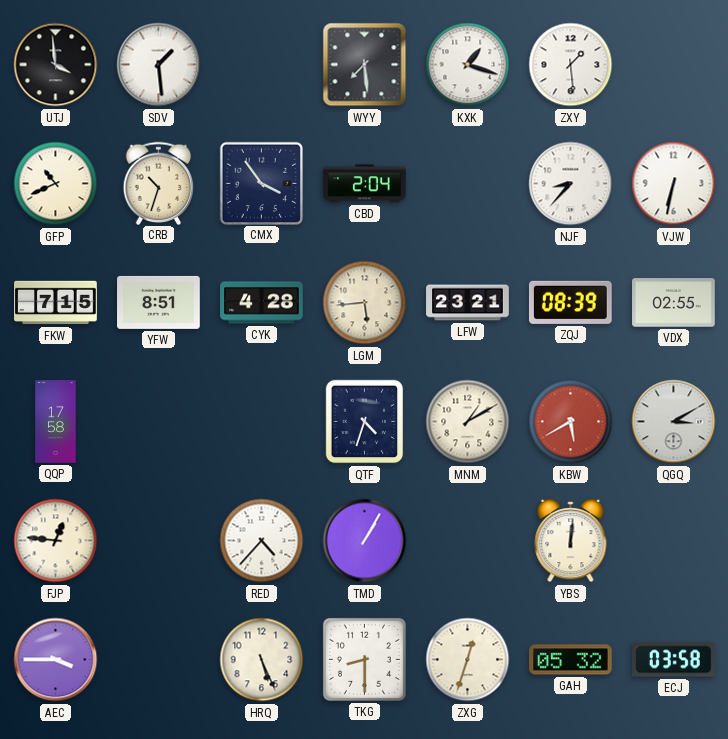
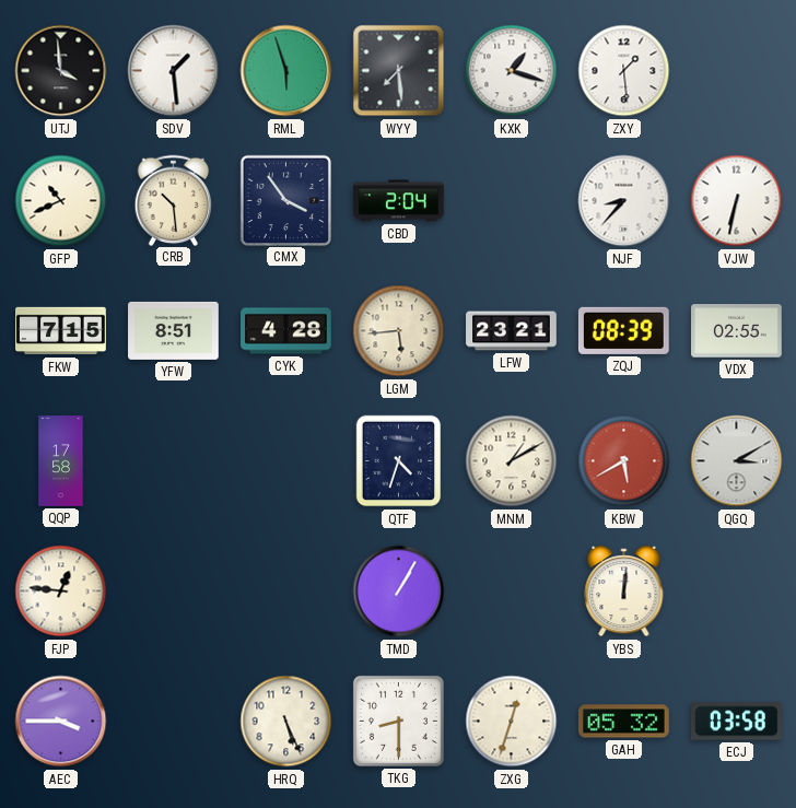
RML: none -> 5:57
CRB: 10:33 -> 10:29
RED: 4:37 -> none
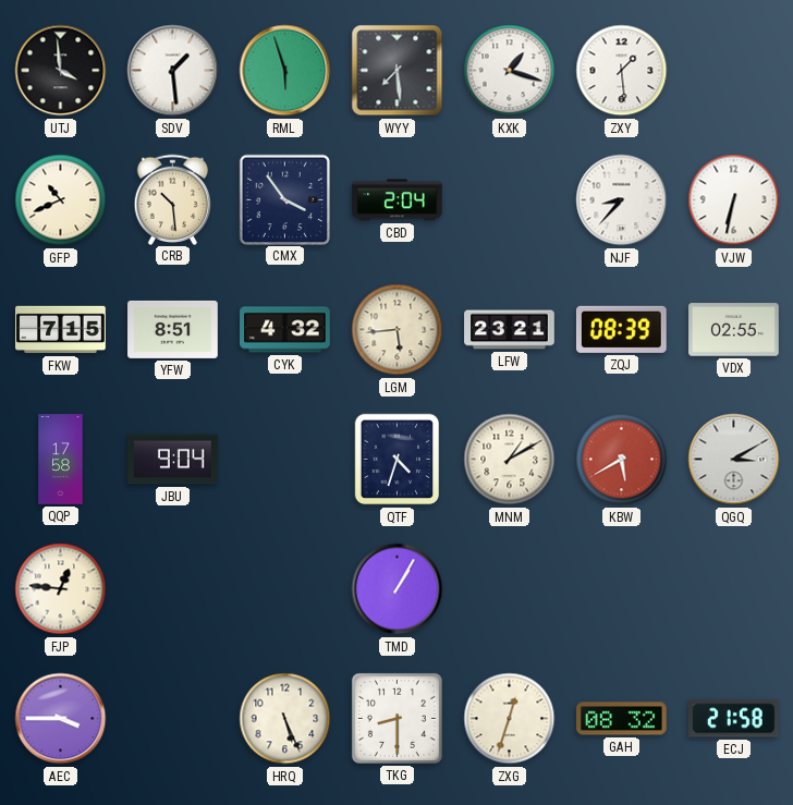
CYK: 4:28 -> 4:32
JBU: none -> 9:04
YBS: 12:01 -> none
GAH: 05:32 -> 08:32
ECJ: 03:58 -> 21:58
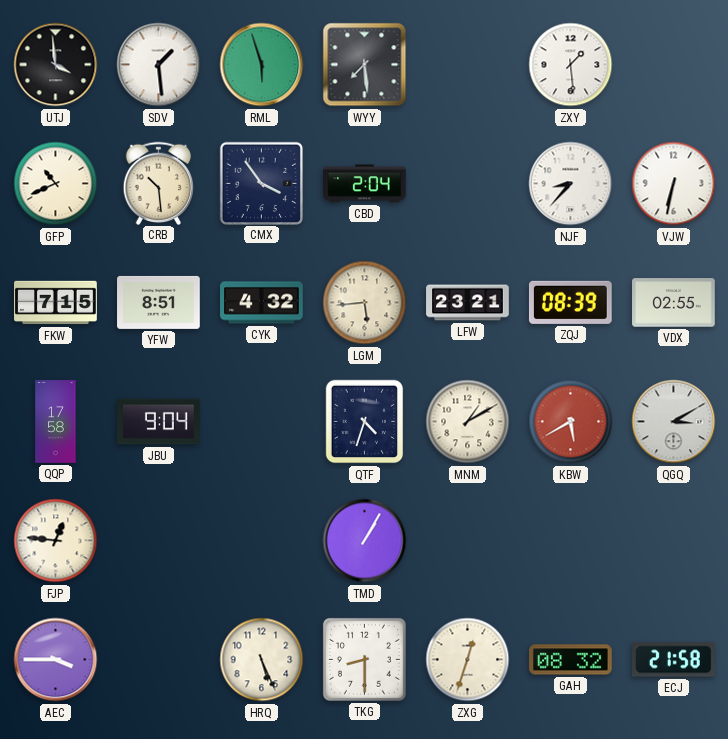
KXK: 1:18 -> none
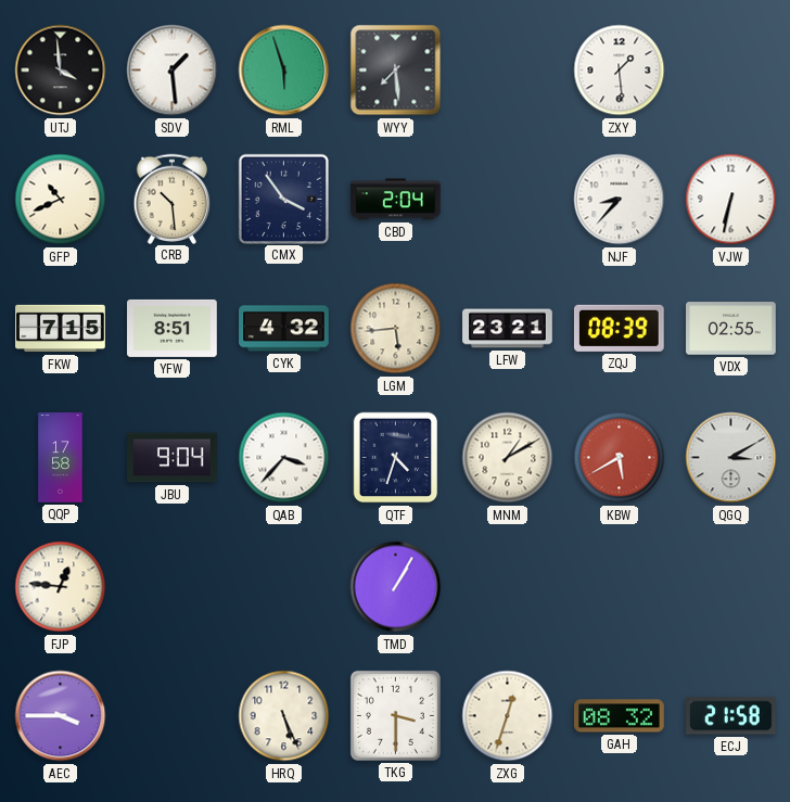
QAB: none -> 3:37
TKG: 8:30 -> 3:30
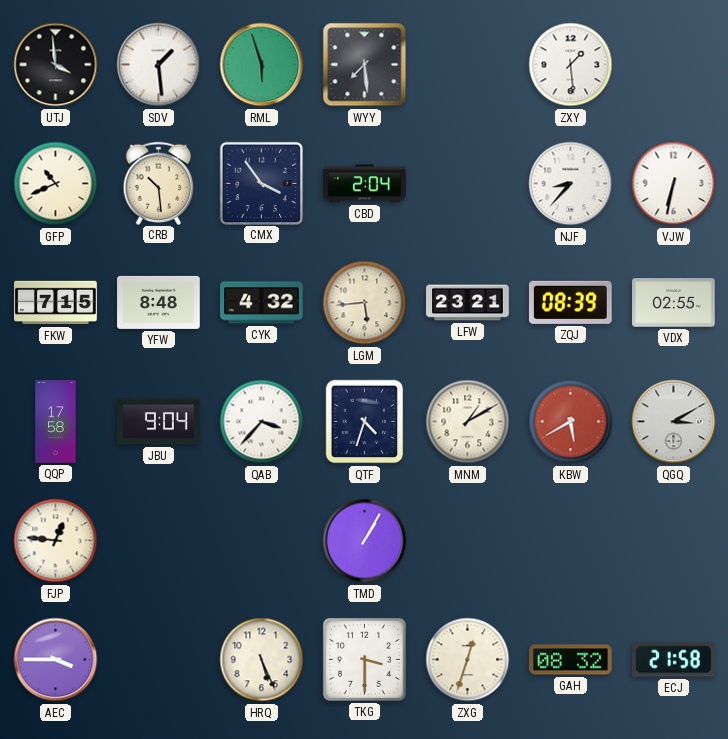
YFW: 8:51 -> 8:48
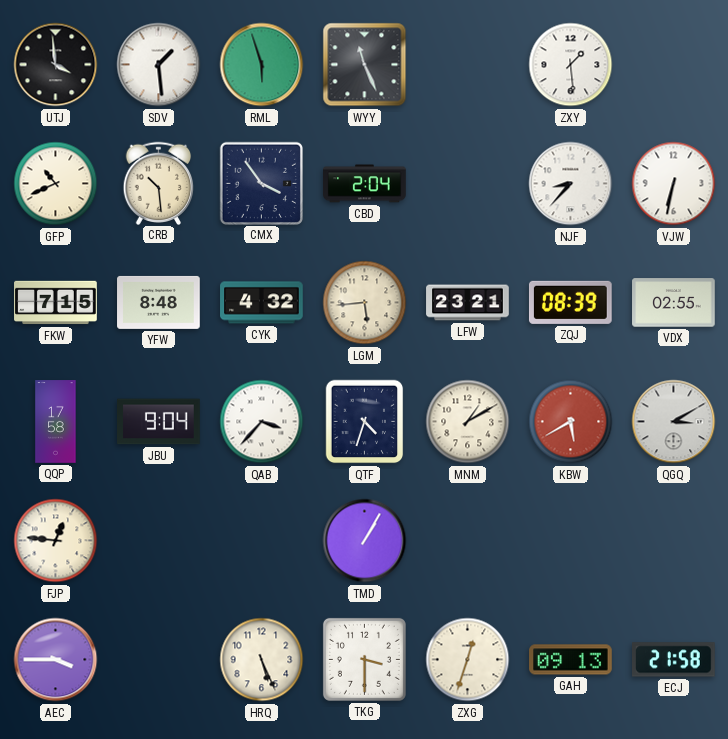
WYY: 7:29 -> 11:26
GAH: 08:32 -> 09:13
